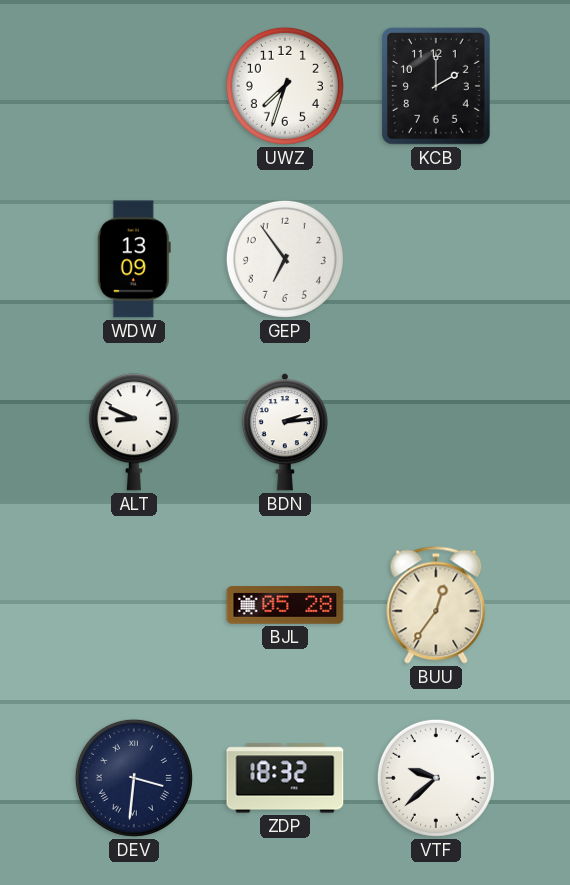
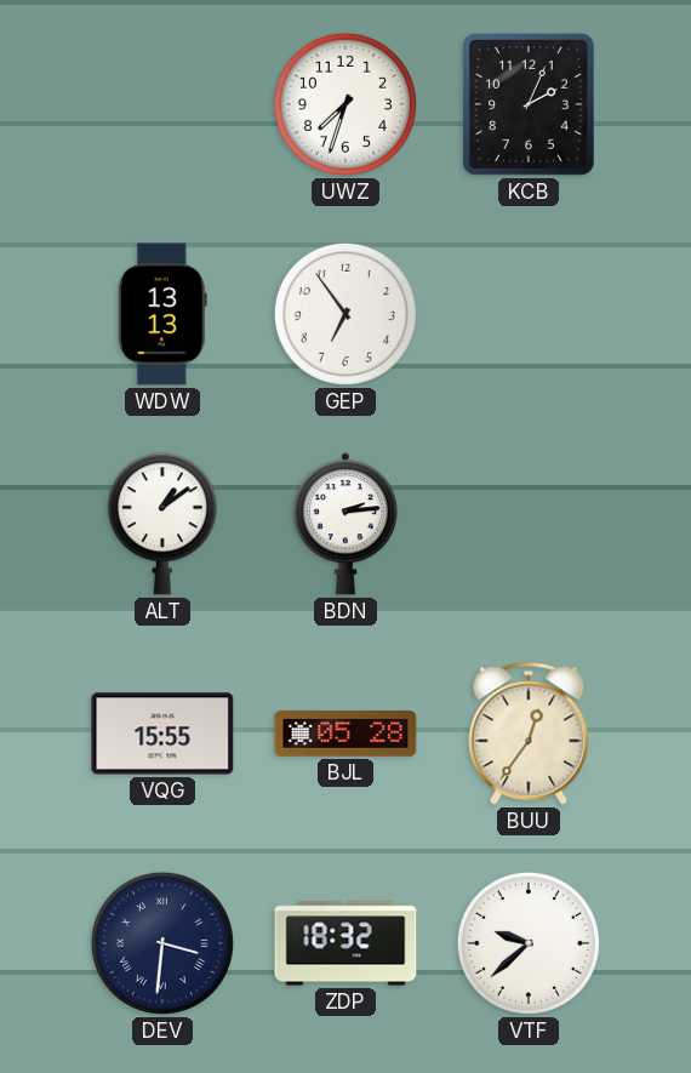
KCB: 2:00 -> 2:04
WDW: 13:09 -> 13:13
ALT: 8:49 -> 1:09
VQG: none -> 15:55
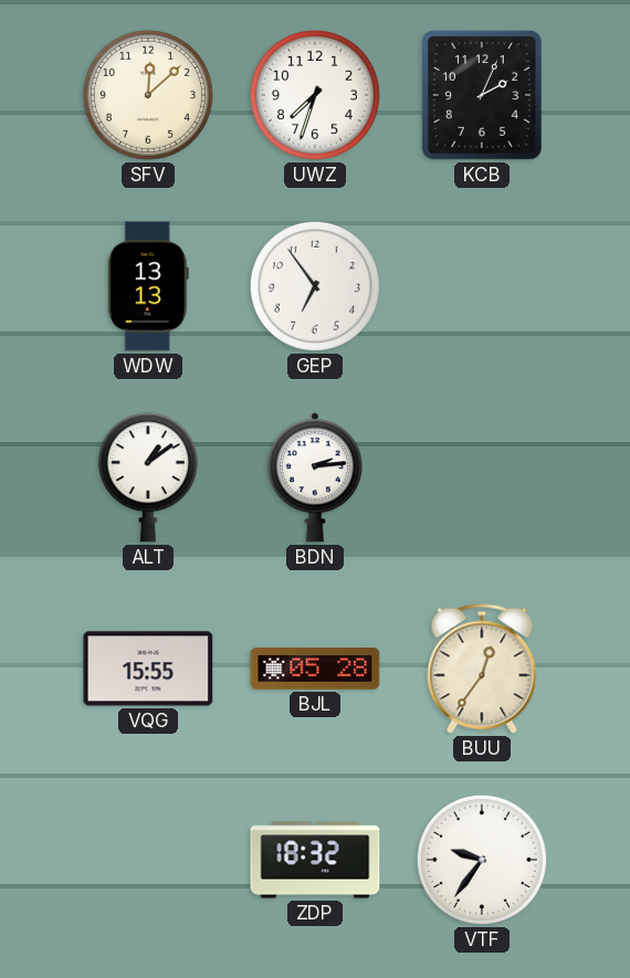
SFV: none -> 12:08
DEV: 3:31 -> none
VTF: 9:38 -> 9:36
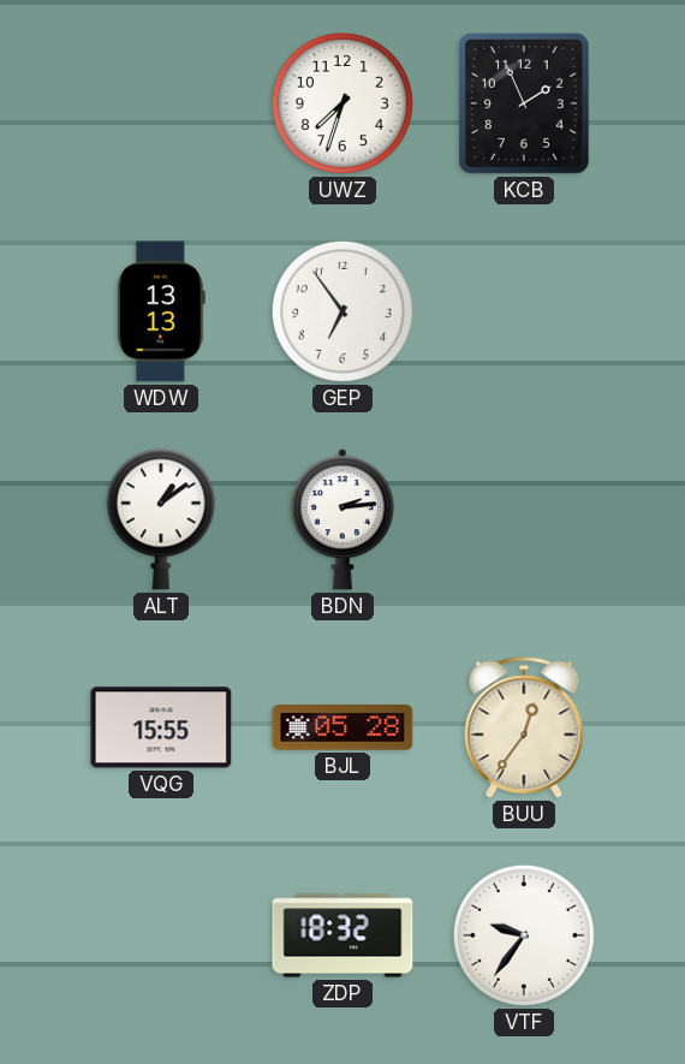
SFV: 12:08 -> none
KCB: 2:04 -> 1:56
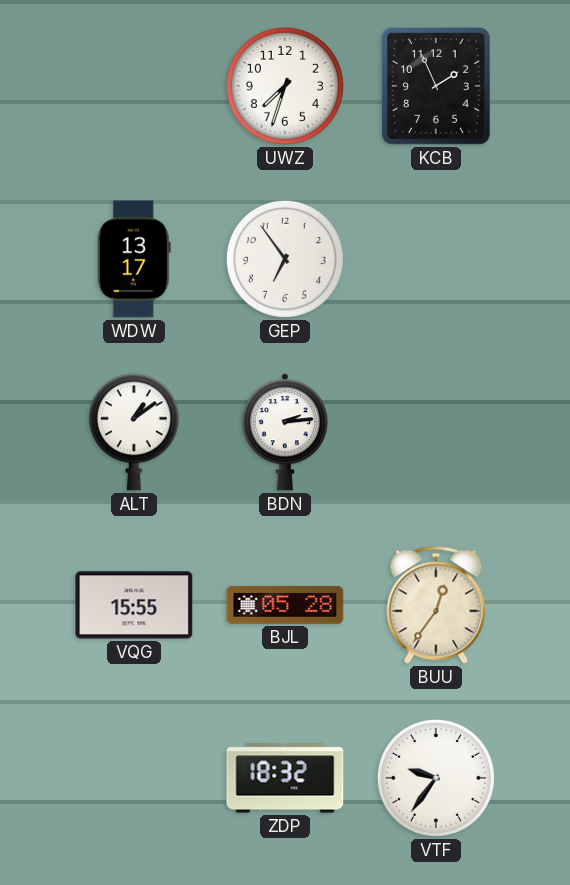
WDW: 13:13 -> 13:17
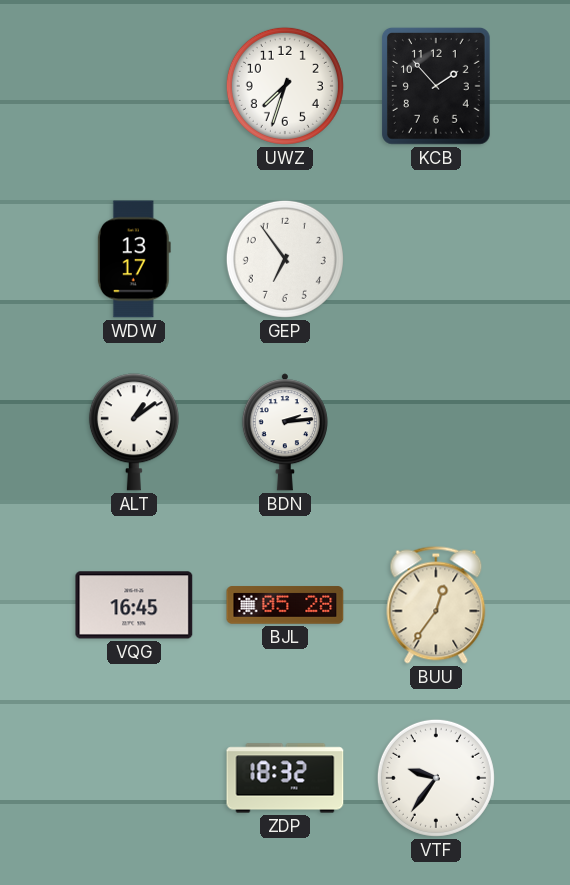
KCB: 1:56 -> 1:53
VQG: 15:55 -> 16:45
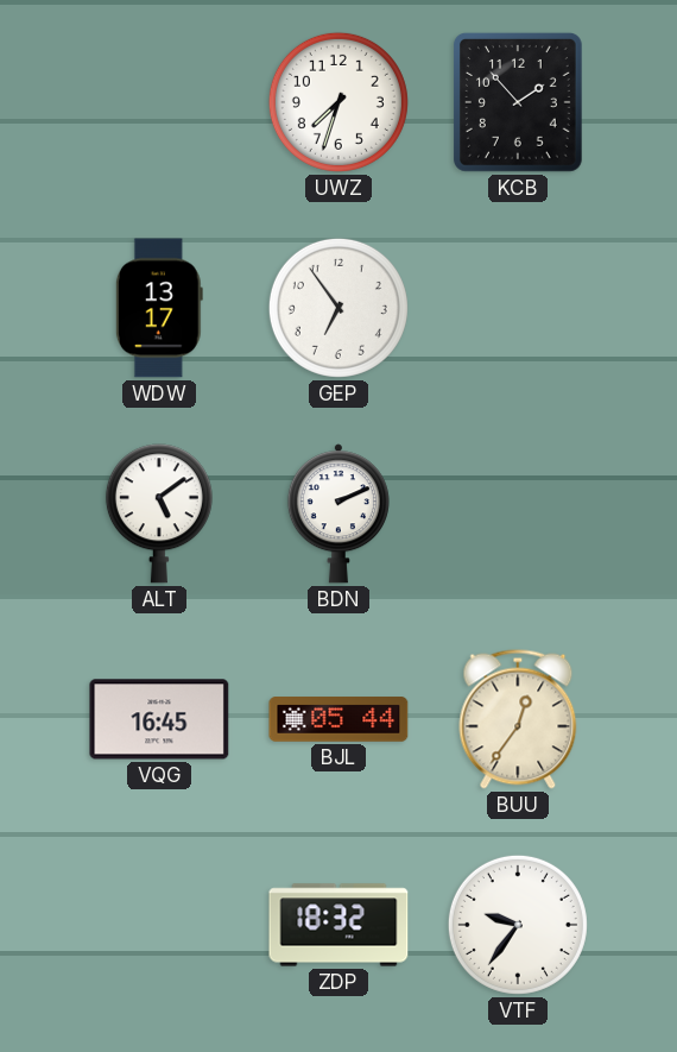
ALT: 1:09 -> 5:09
BDN: 2:14 -> 2:11
BJL: 05:28 -> 05:44
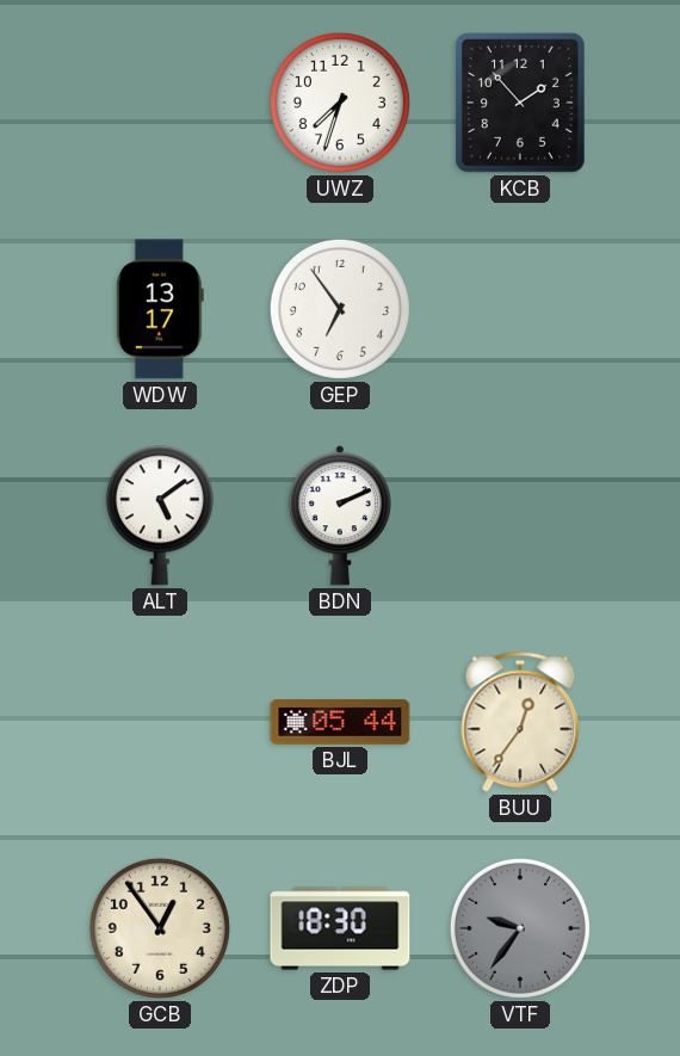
VQG: 16:45 -> none
GCB: none -> 12:54
ZDP: 18:32 -> 18:30
VTF dial: white -> grey
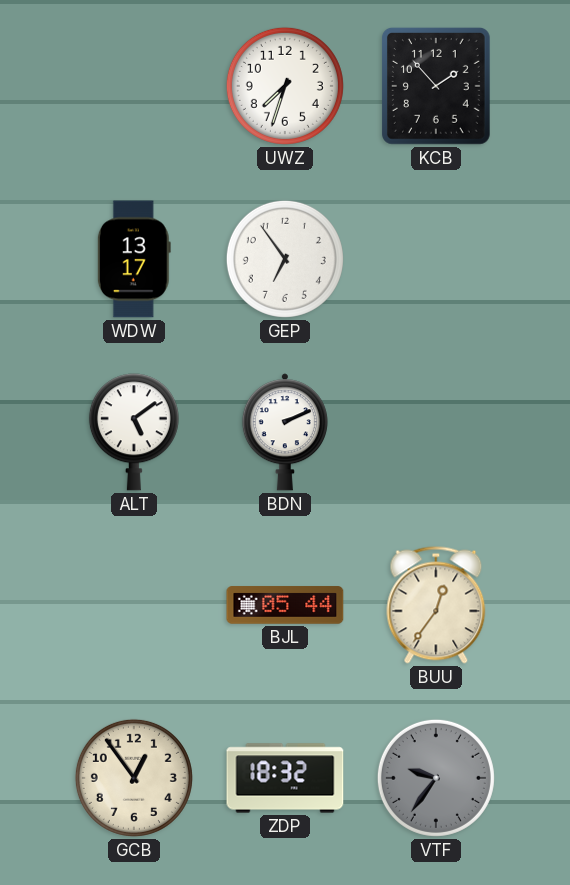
ZDP: 18:30 -> 18:32
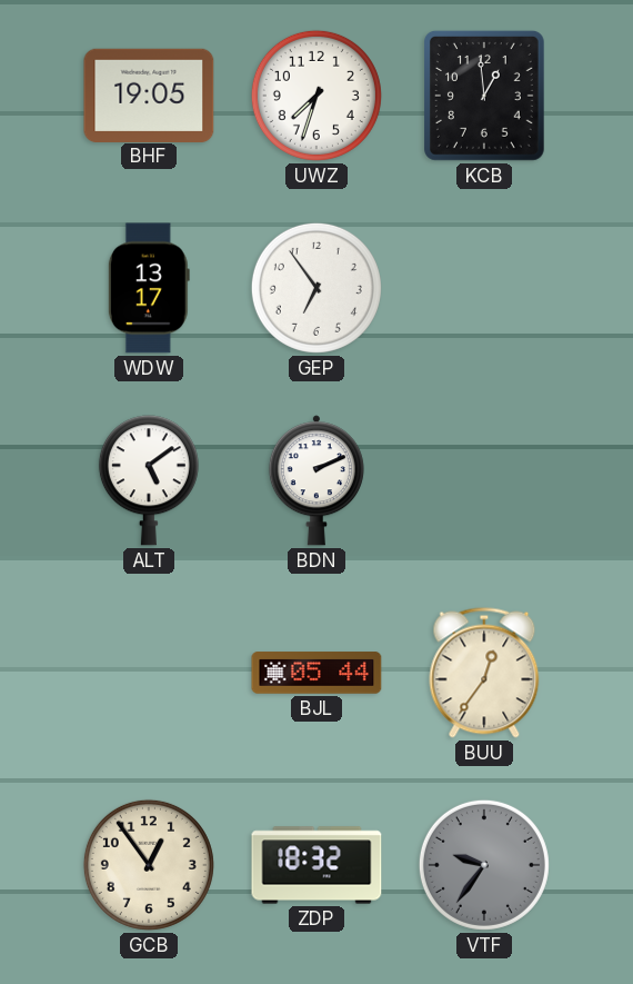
BHF: none -> 19:05
KCB: 1:53 -> 12:59
